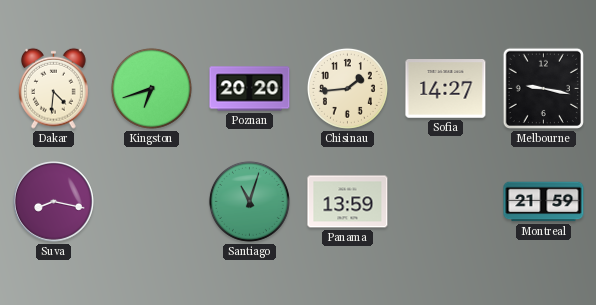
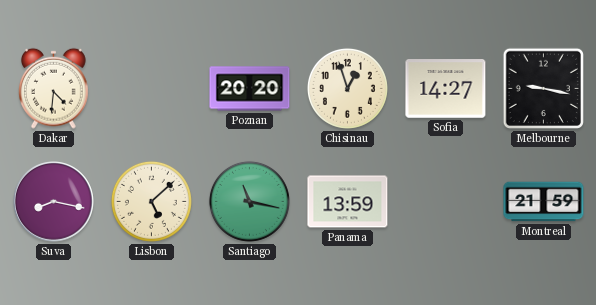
Kingston: 6:42 -> none
Chisinau: 1:44 -> 12:57
Lisbon: none -> 5:08
Santiago: 11:03 -> 11:17
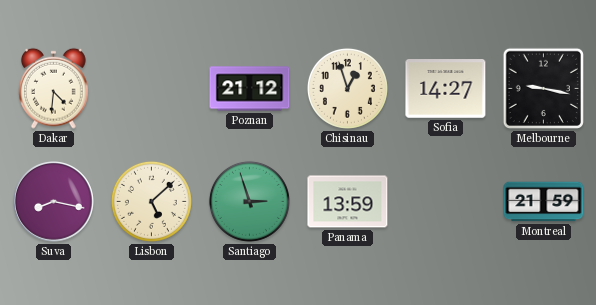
Poznan: 20:20 -> 21:12
Santiago: 11:17 -> 2:57
